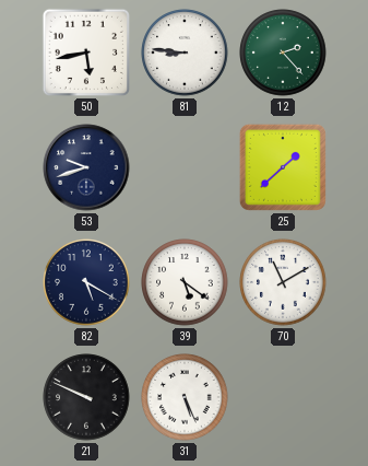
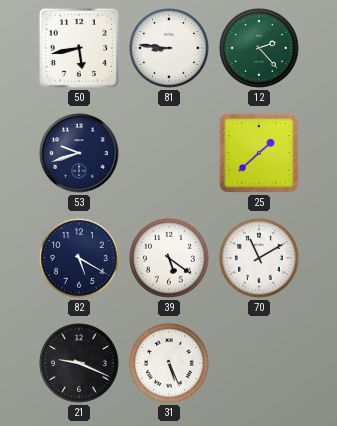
21: 9:49 -> 9:19
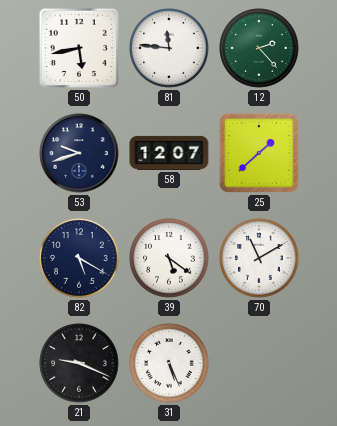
81: 8:46 -> 11:46
58: none -> 12:07
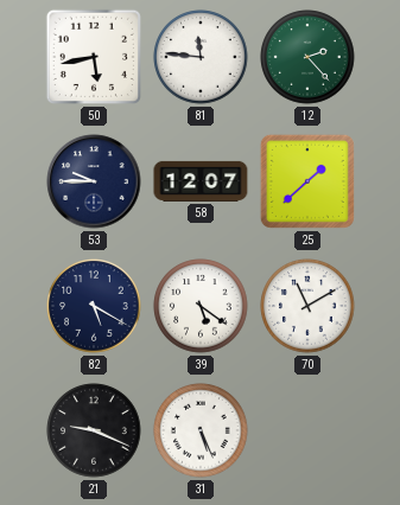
53: 9:42 -> 9:45
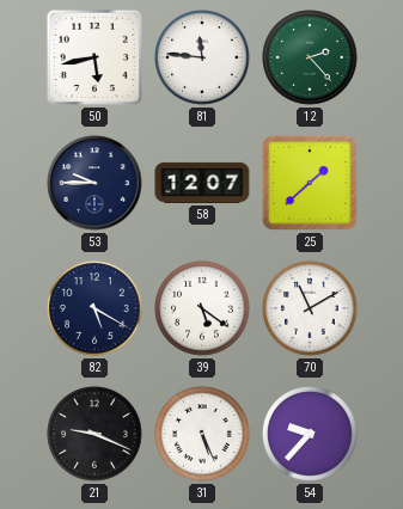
54: none -> 9:37
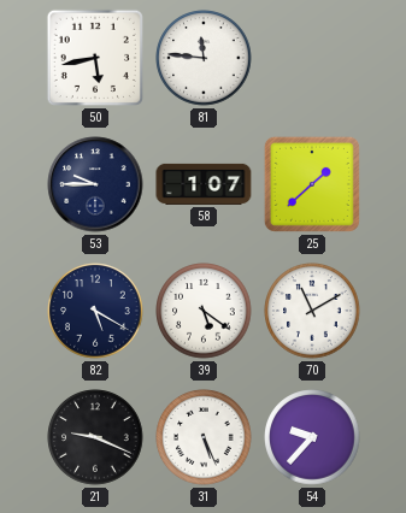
12: 2:23 -> none
58: 12:07 -> 1:07
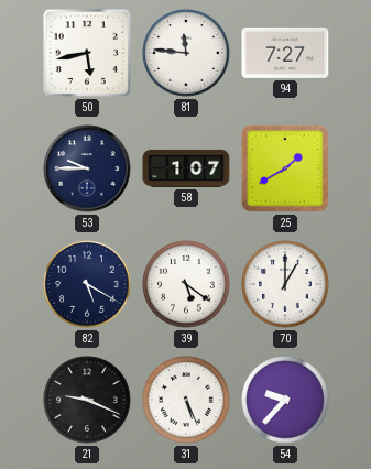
94: none -> 7:27
25: 1:38 -> 1:40
70: 11:10 -> 1:00
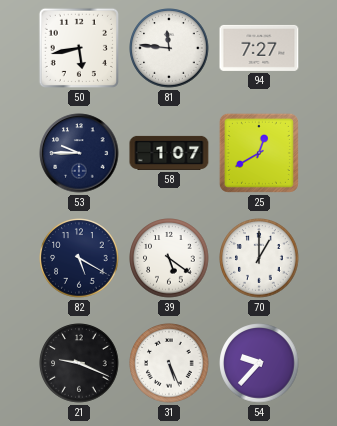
25: 1:40 -> 12:40
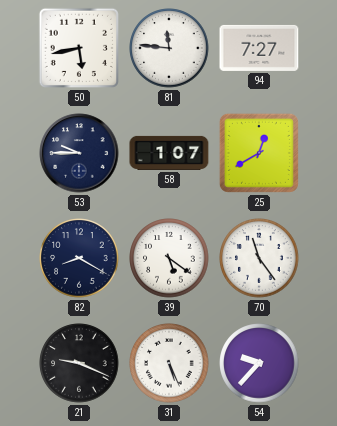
82: 5:20 -> 8:20
70: 1:00 -> 11:24
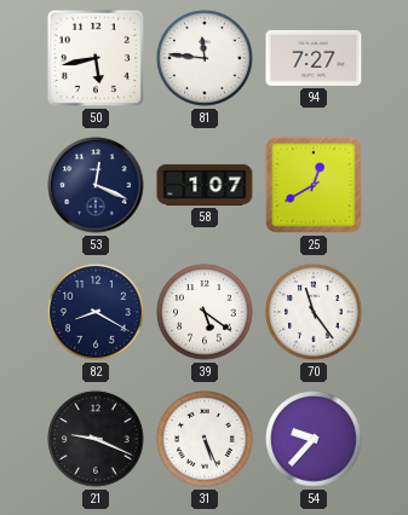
53: 9:45 -> 12:19
